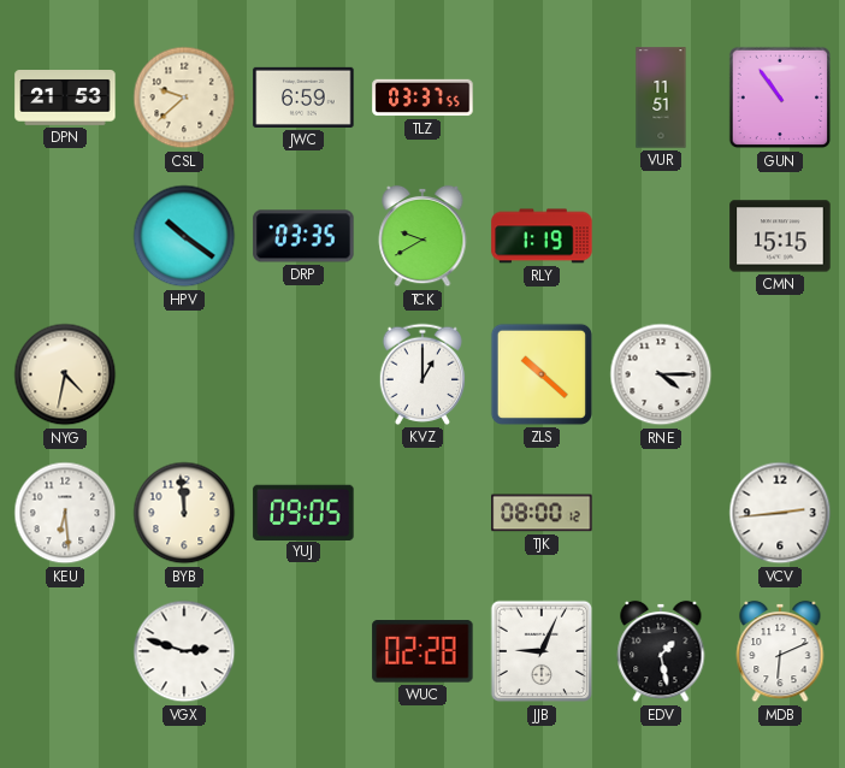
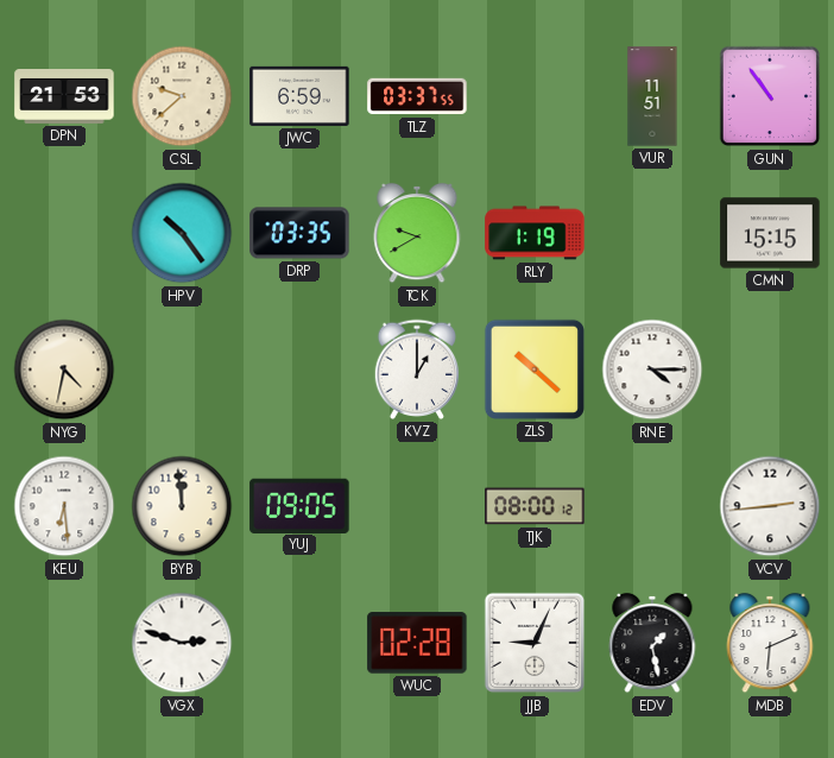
HPV: 10:21 -> 10:24
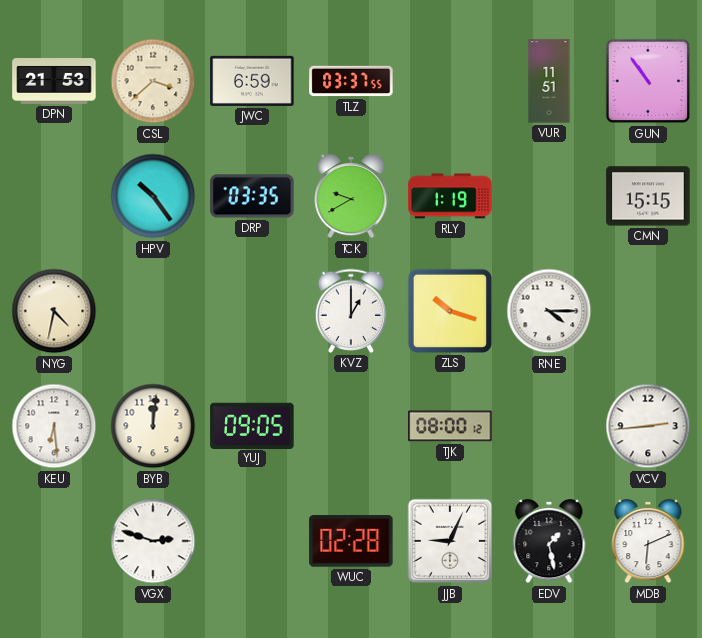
CSL: 9:38 -> 3:38
ZLS: 10:22 -> 10:18
BYB: 11:59 -> 12:01
